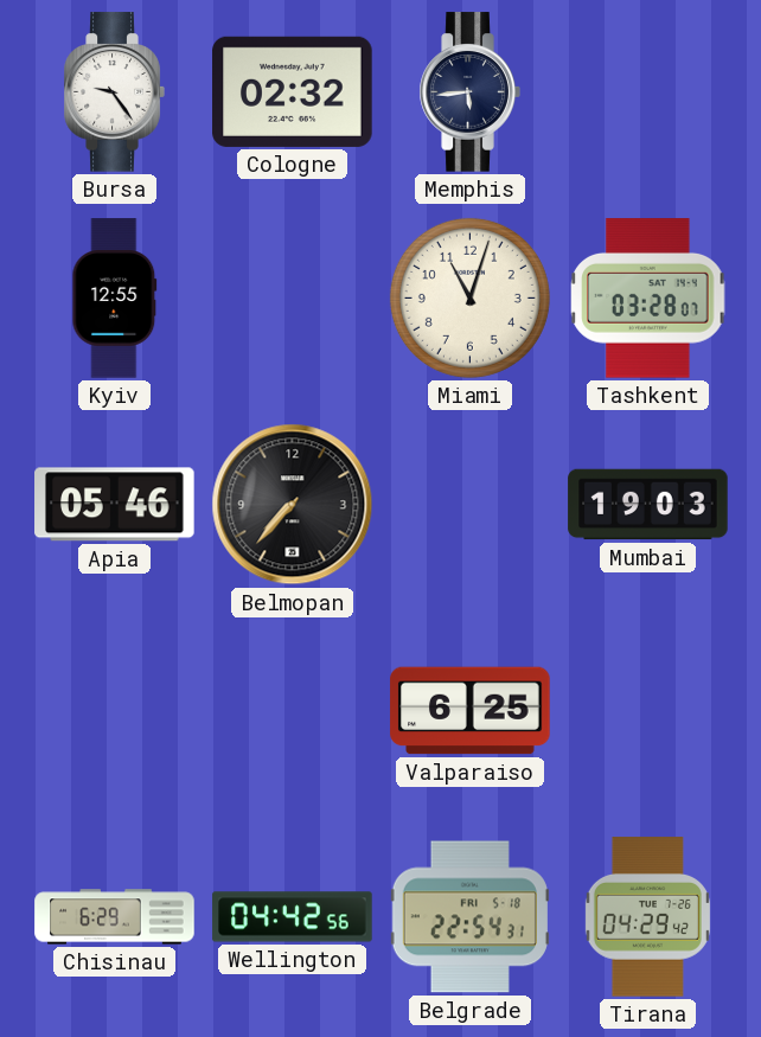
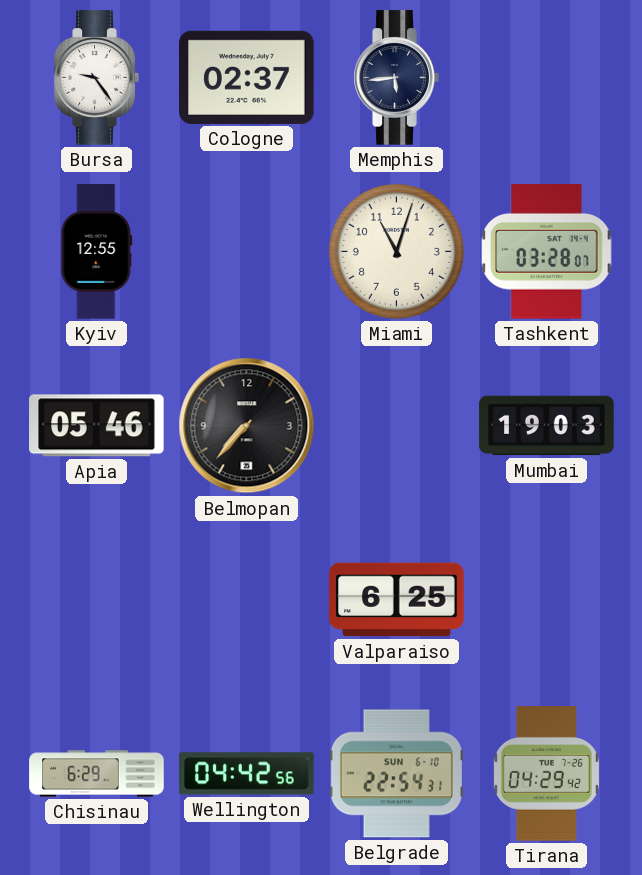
Cologne: 02:32 -> 02:37
Belgrade date: FRI 5-18 -> SUN 6-10
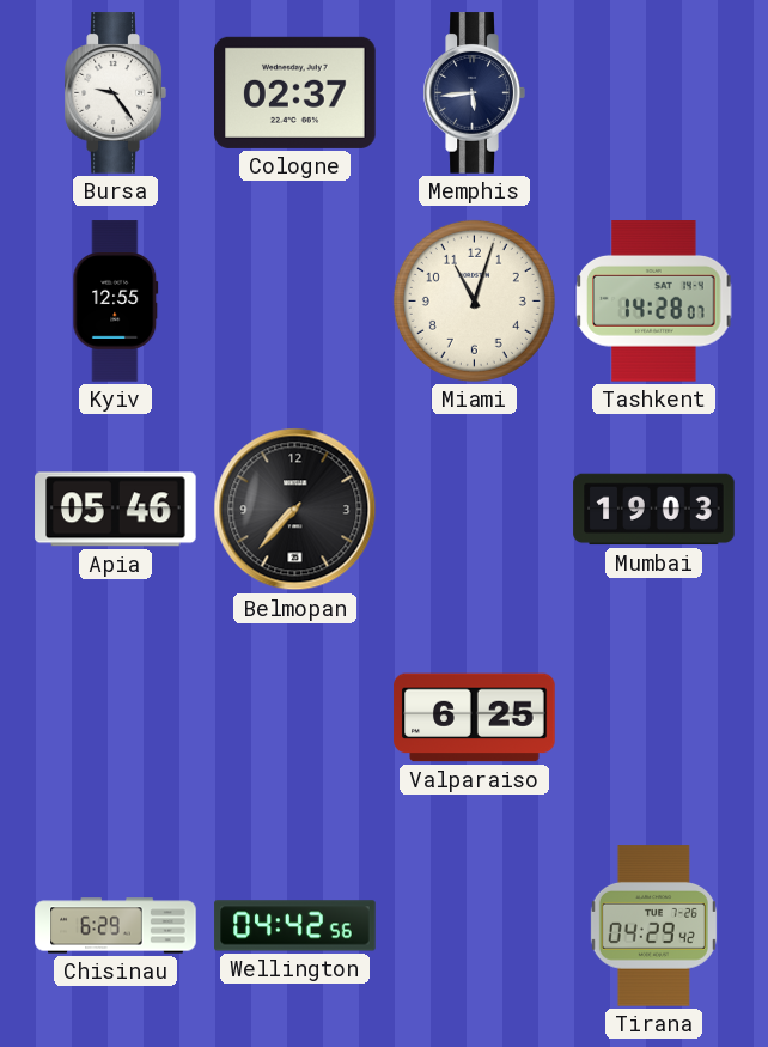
Tashkent: 03:28 -> 14:28
Belgrade: 22:54 -> none
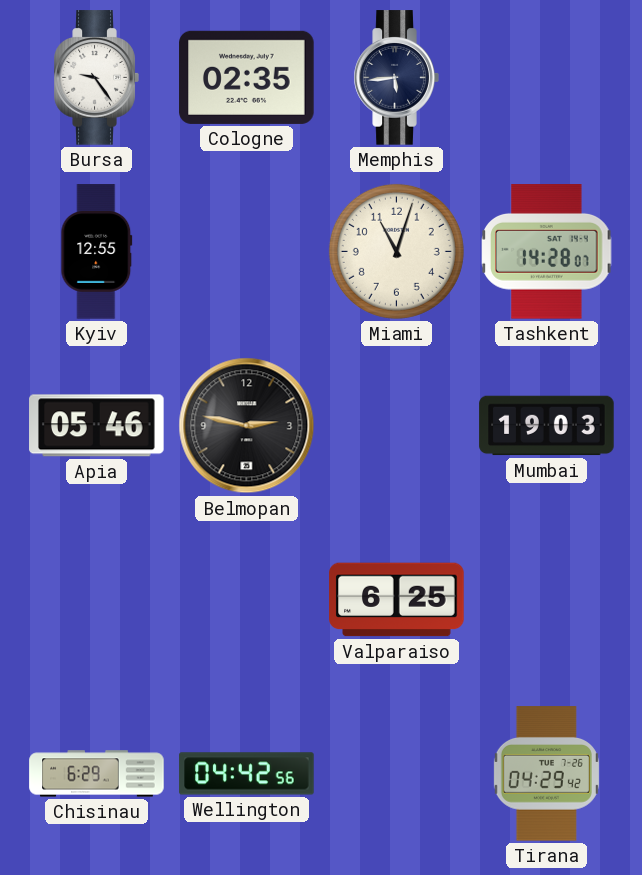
Cologne: 02:37 -> 02:35
Belmopan: 7:37 -> 2:47
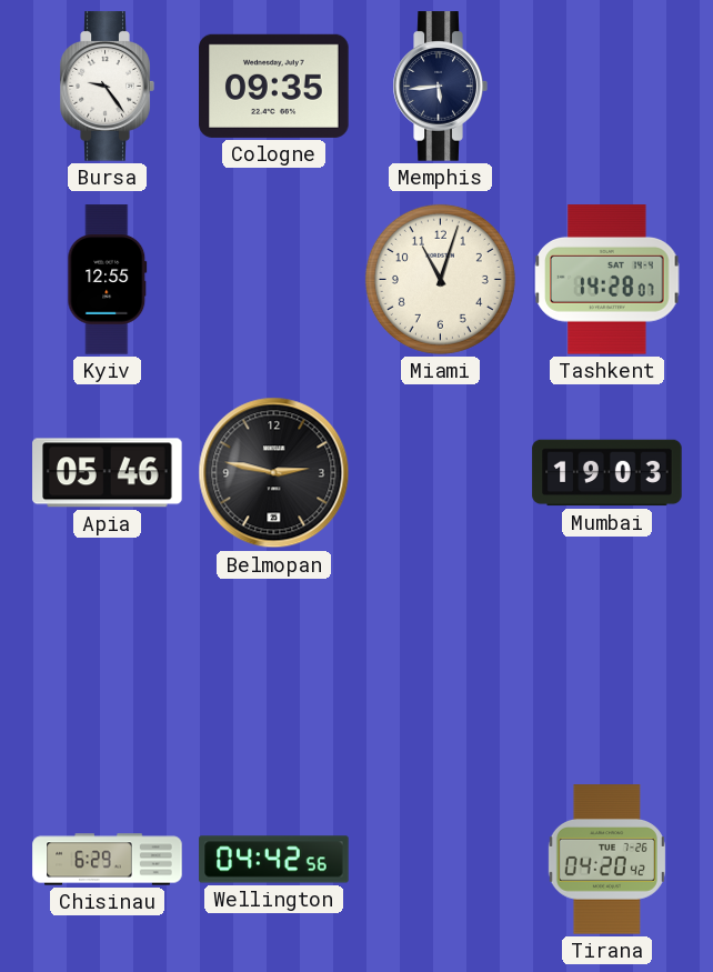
Cologne: 02:35 -> 09:35
Valparaiso: 6:25 -> none
Tirana: 04:29 -> 04:20
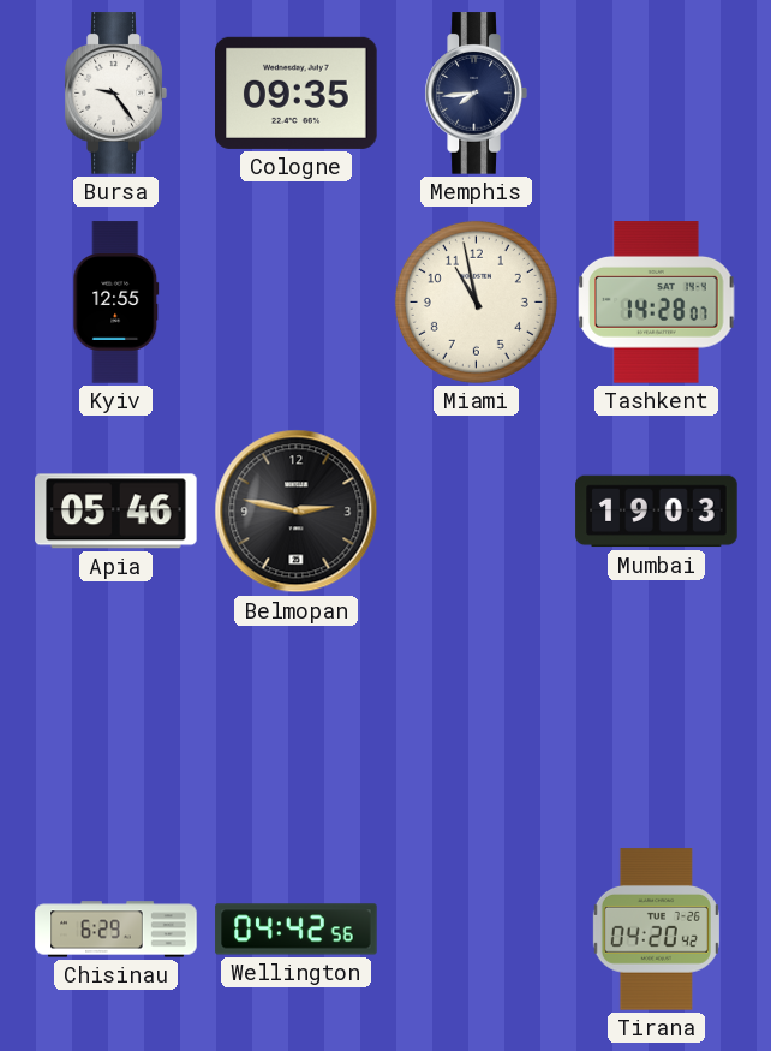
Memphis: 5:44 -> 7:44
Miami: 11:03 -> 10:58
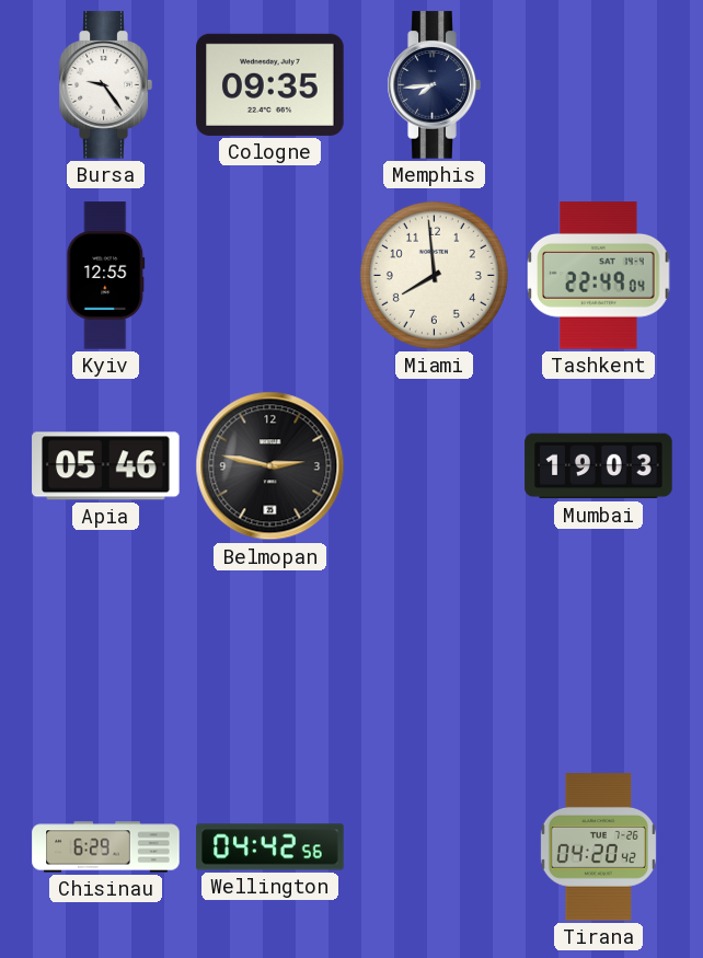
Miami: 10:58 -> 7:59
Tashkent: 14:28 -> 22:49
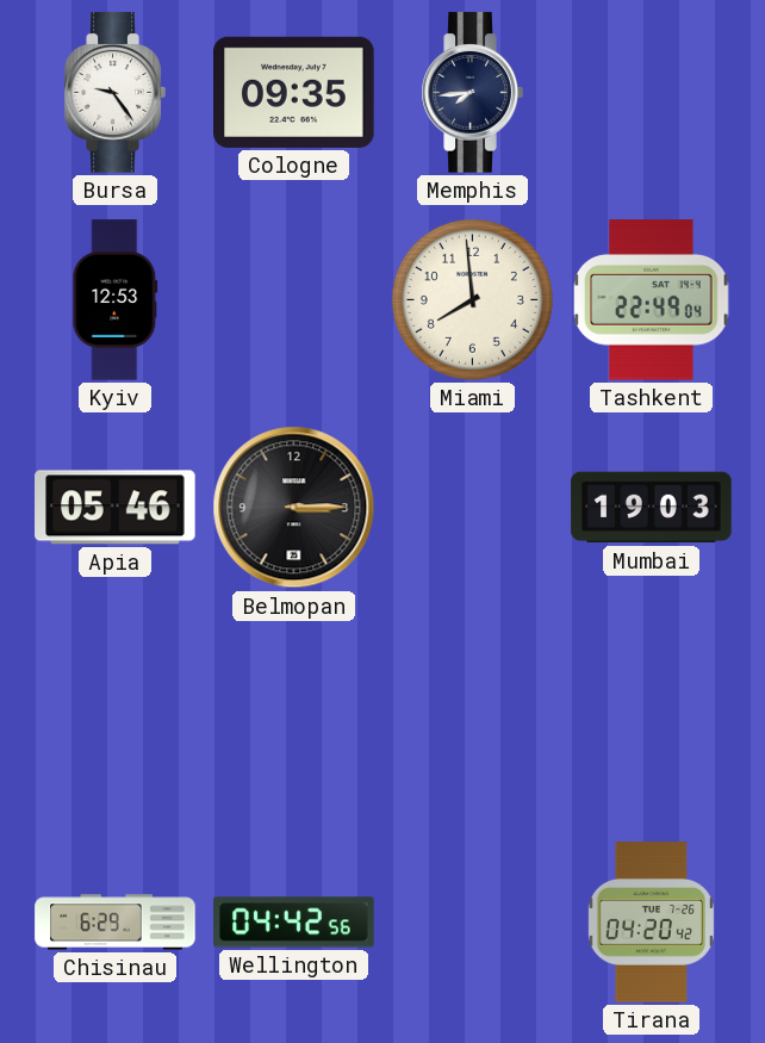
Kyiv: 12:55 -> 12:53
Belmopan: 2:47 -> 3:15
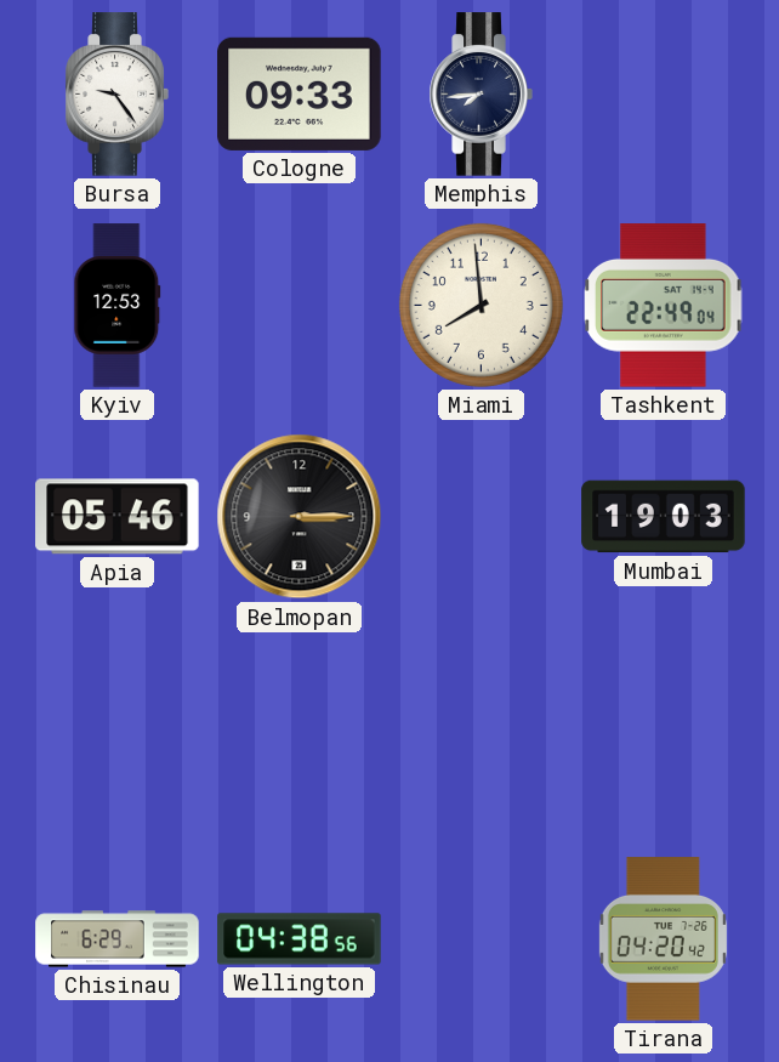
Cologne: 09:35 -> 09:33
Wellington: 04:42 -> 04:38
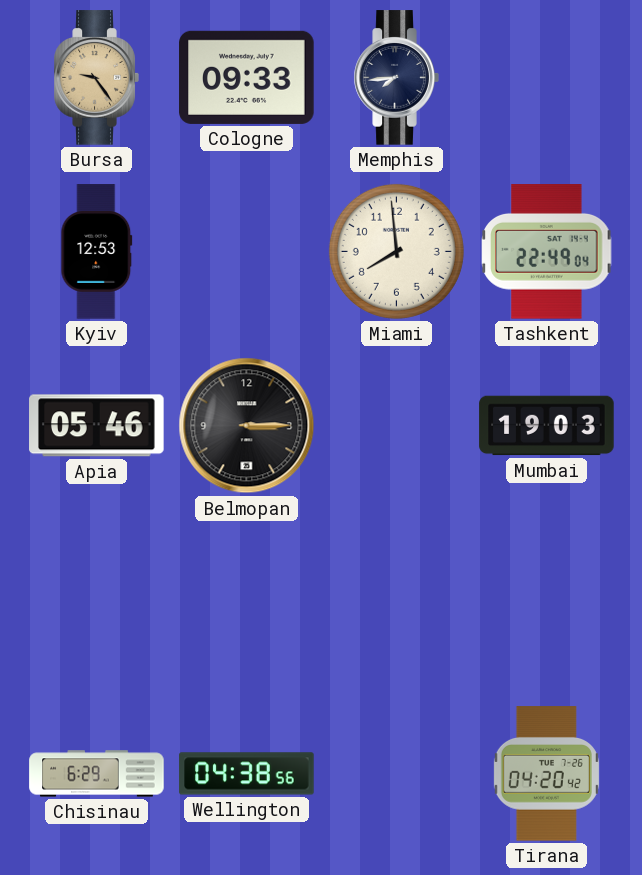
Bursa dial: white -> champagne
